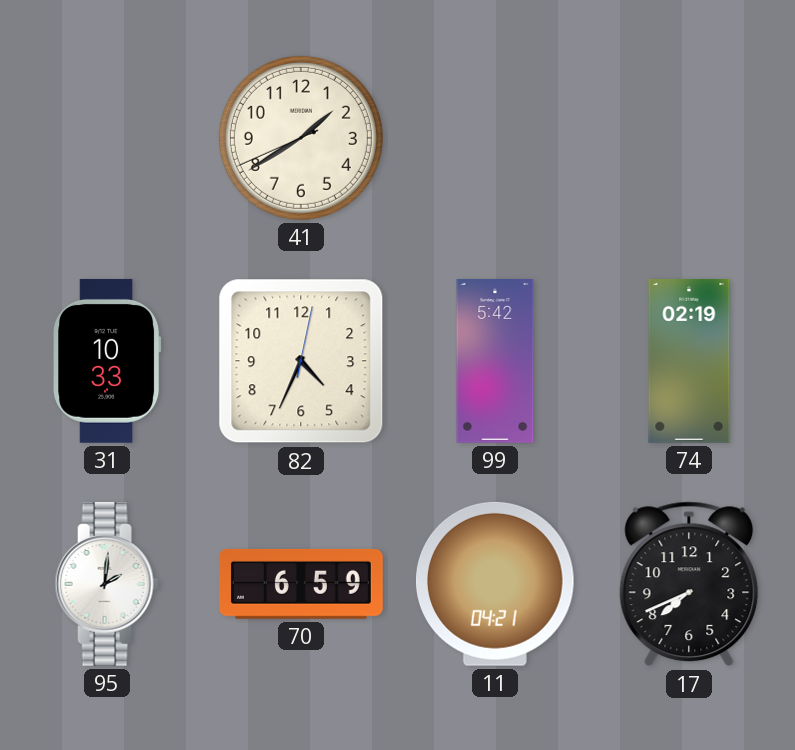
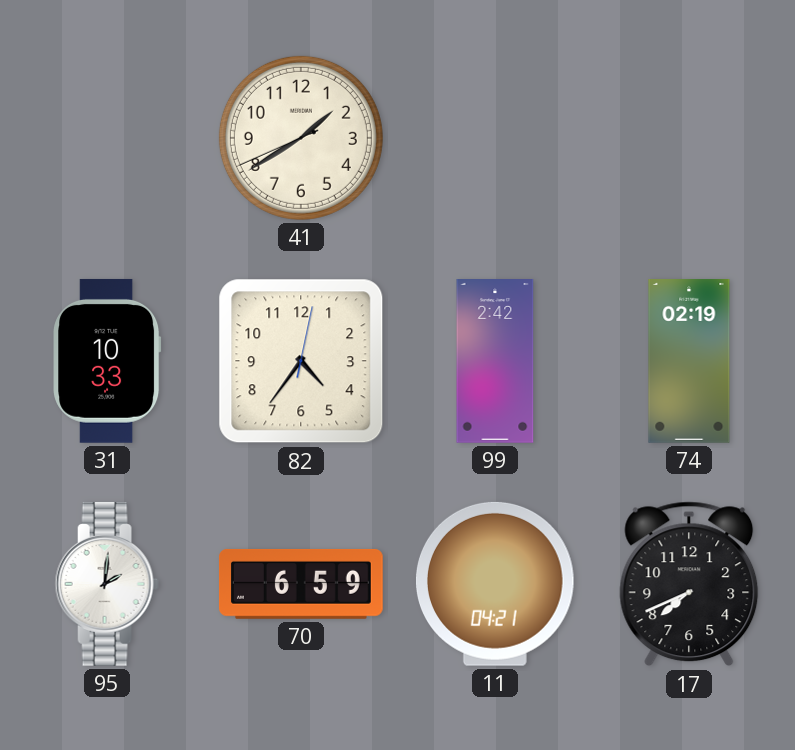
82: 4:34 -> 4:36
99: 5:42 -> 2:42
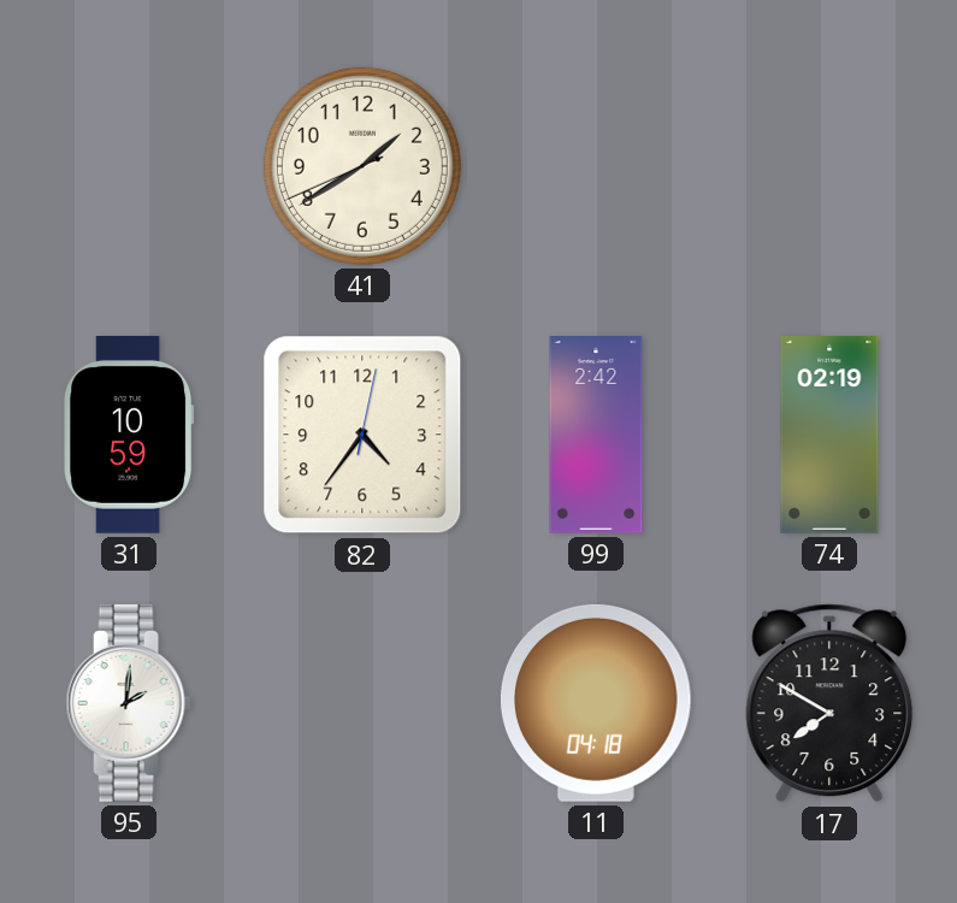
31: 10:33 -> 10:59
70: 6:59 -> none
11: 04:21 -> 04:18
17: 7:41 -> 7:50
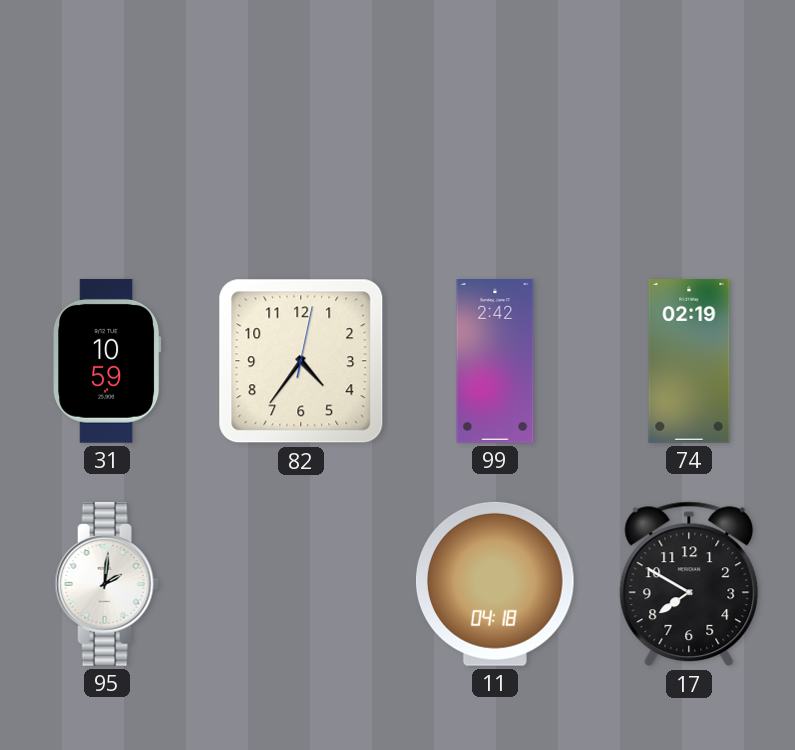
41: 1:39 -> none
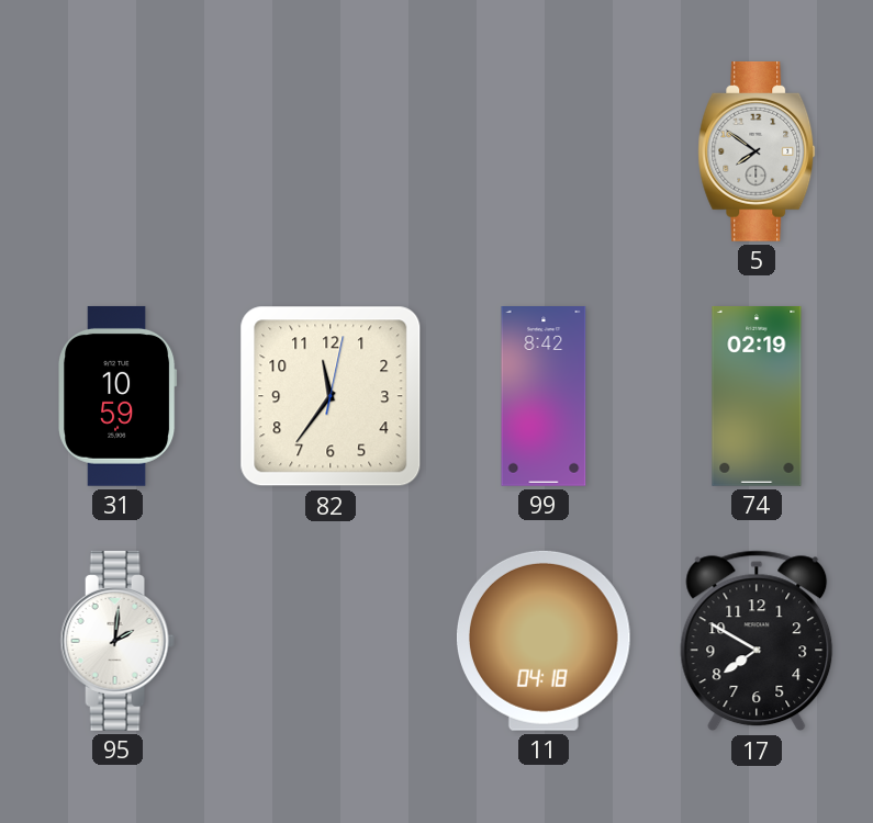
5: none -> 7:51
82: 4:36 -> 11:36
99: 2:42 -> 8:42
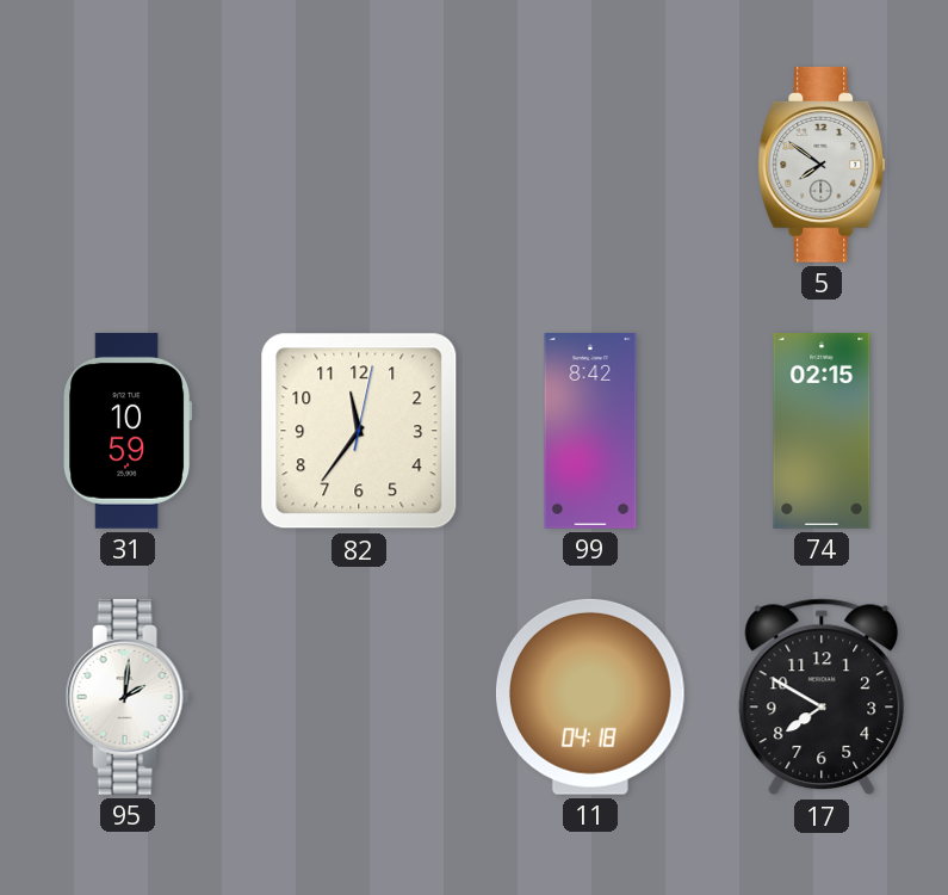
74: 02:19 -> 02:15
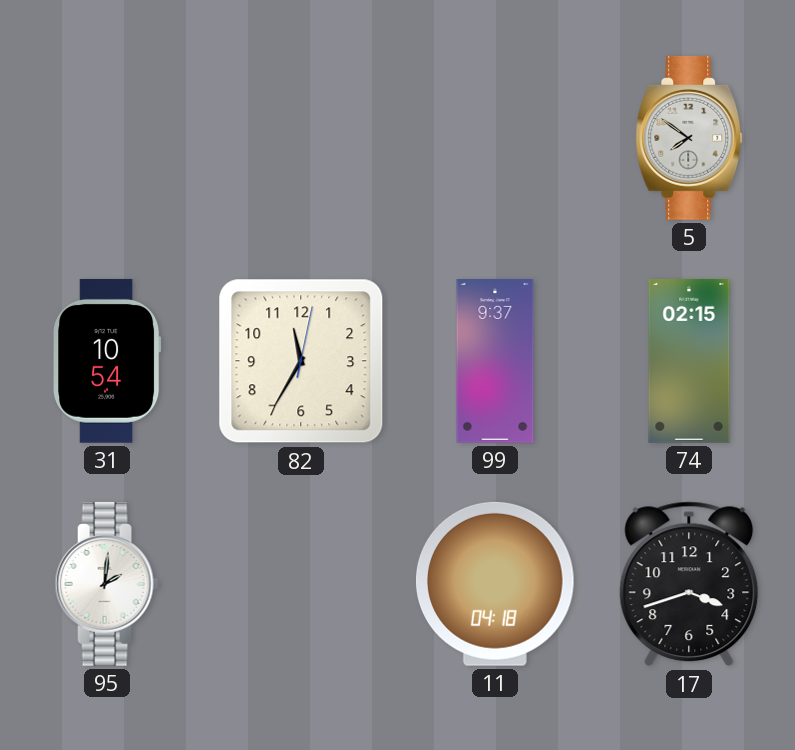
31: 10:59 -> 10:54
82: 11:36 -> 11:35
99: 8:42 -> 9:37
17: 7:50 -> 3:42
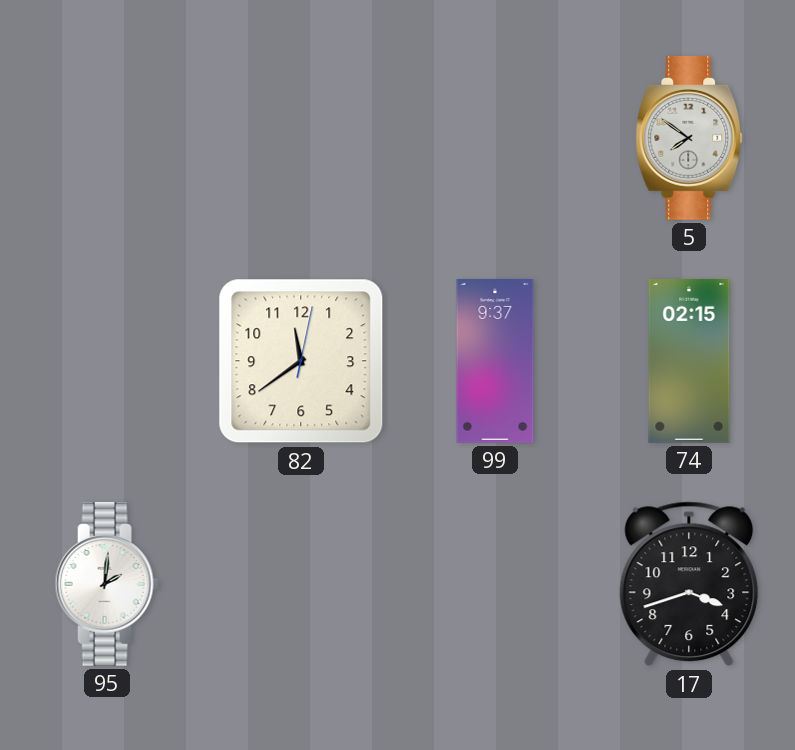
31: 10:54 -> none
82: 11:35 -> 11:39
11: 04:18 -> none
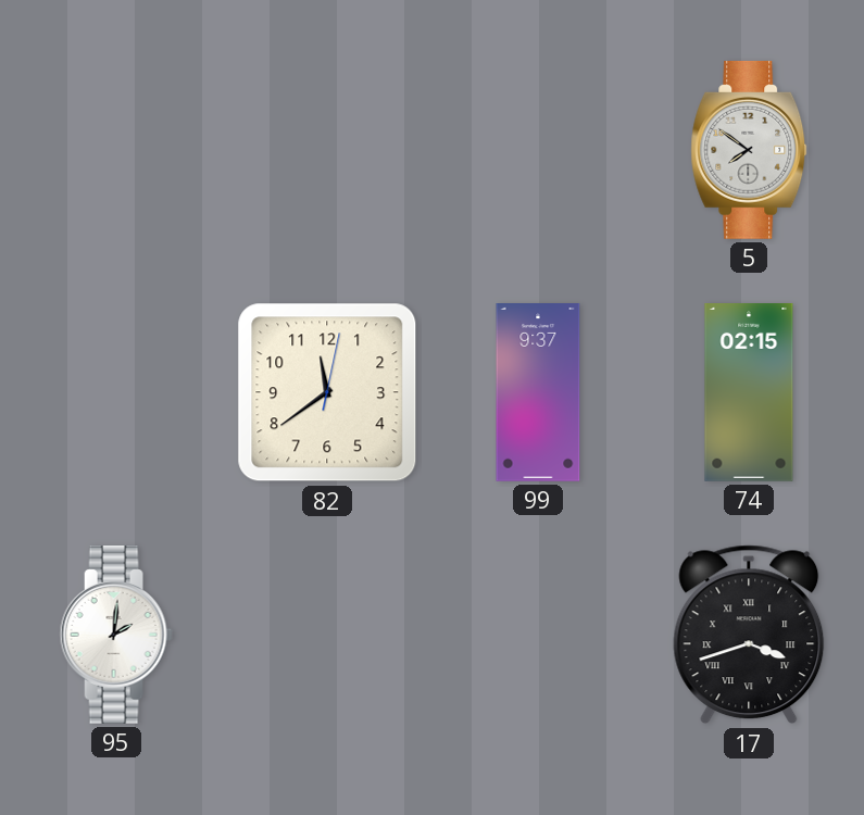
17 numerals: Arabic -> Roman
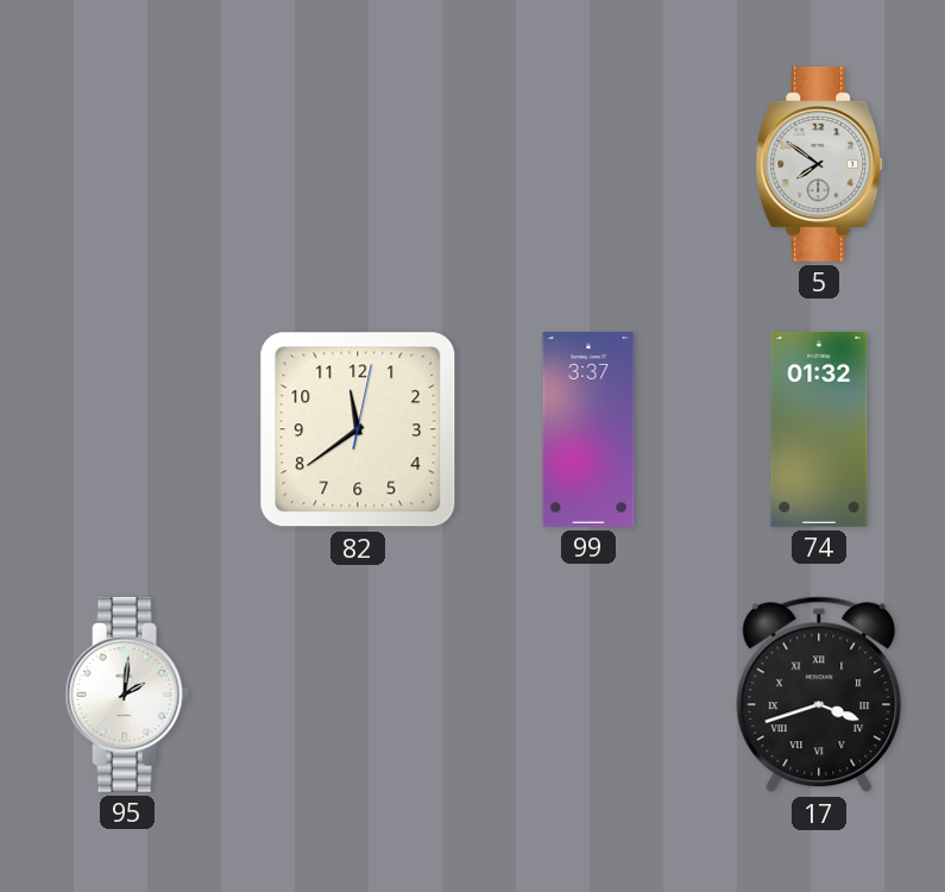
99: 9:37 -> 3:37
74: 02:15 -> 01:32
